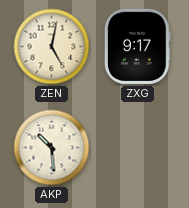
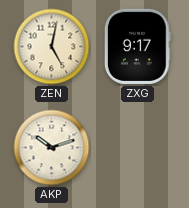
AKP: 10:29 -> 10:12
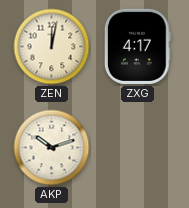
ZEN: 5:02 -> 12:02
ZXG: 9:17 -> 4:17
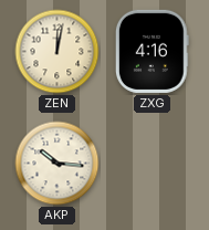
ZXG: 4:17 -> 4:16
AKP: 10:12 -> 10:16
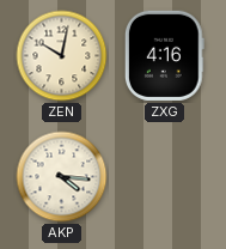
ZEN: 12:02 -> 10:02
AKP: 10:16 -> 4:16
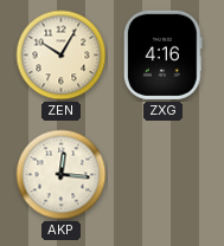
ZEN: 10:02 -> 10:05
AKP: 4:16 -> 12:16
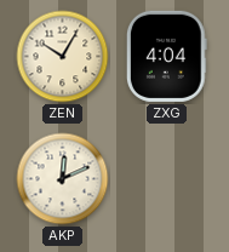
ZXG: 4:16 -> 4:04
AKP: 12:16 -> 12:11
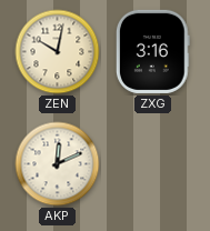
ZEN: 10:05 -> 10:02
ZXG: 4:04 -> 3:16
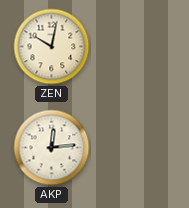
ZXG: 3:16 -> none
AKP: 12:11 -> 12:14
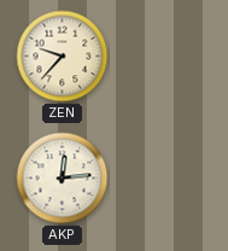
ZEN: 10:02 -> 9:37
